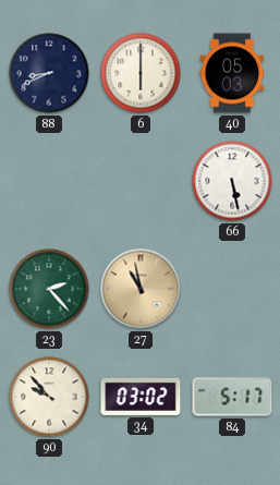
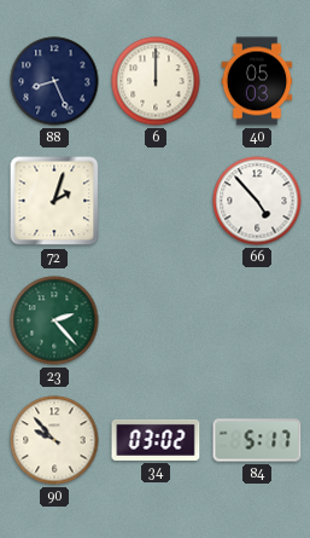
88: 8:41 -> 8:26
6: 6:00 -> 12:00
72: none -> 2:03
66: 5:28 -> 4:53
27: 10:58 -> none
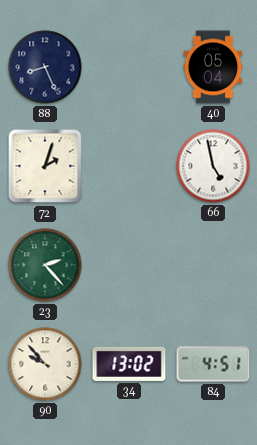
6: 12:00 -> none
40: 05:03 -> 05:04
66: 4:53 -> 4:58
34: 03:02 -> 13:02
84: 5:17 -> 4:51
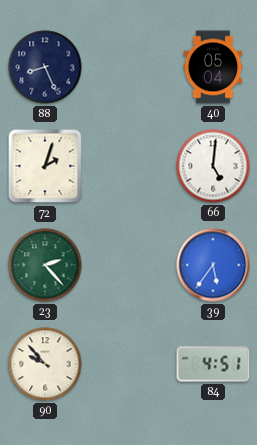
66: 4:58 -> 5:01
39: none -> 5:36
34: 13:02 -> none
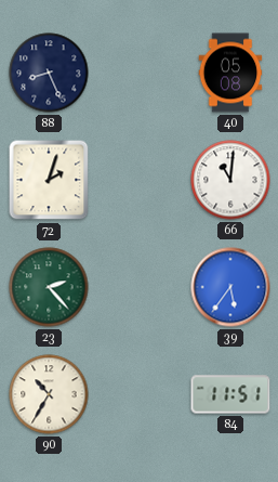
40: 05:04 -> 05:08
66: 5:01 -> 11:01
90: 9:53 -> 10:35
84: 4:51 -> 11:51
